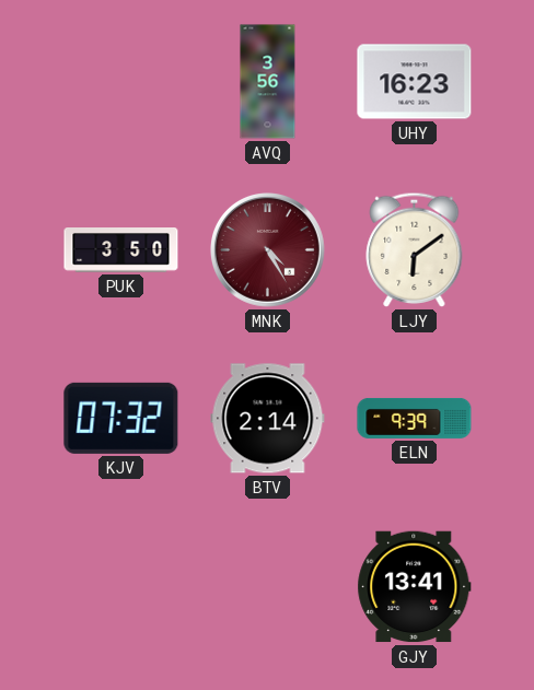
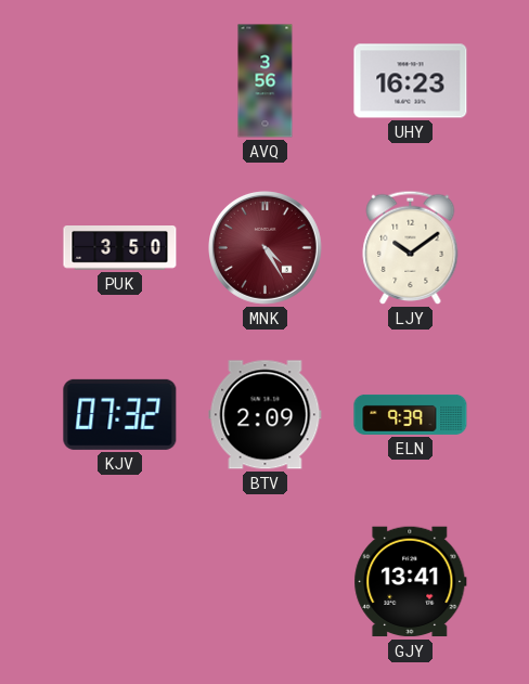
LJY: 6:09 -> 10:09
BTV: 2:14 -> 2:09
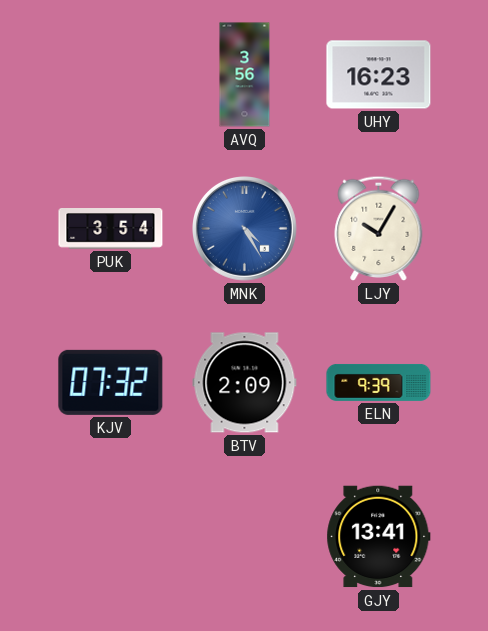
PUK: 3:50 -> 3:54
MNK dial: burgundy -> blue
LJY: 10:09 -> 10:05
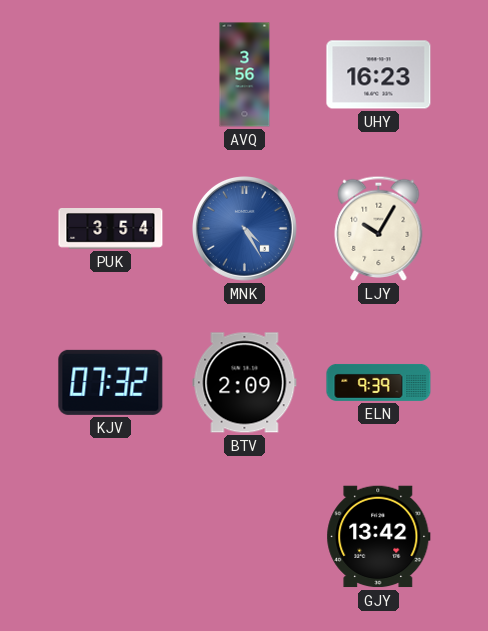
GJY: 13:41 -> 13:42
